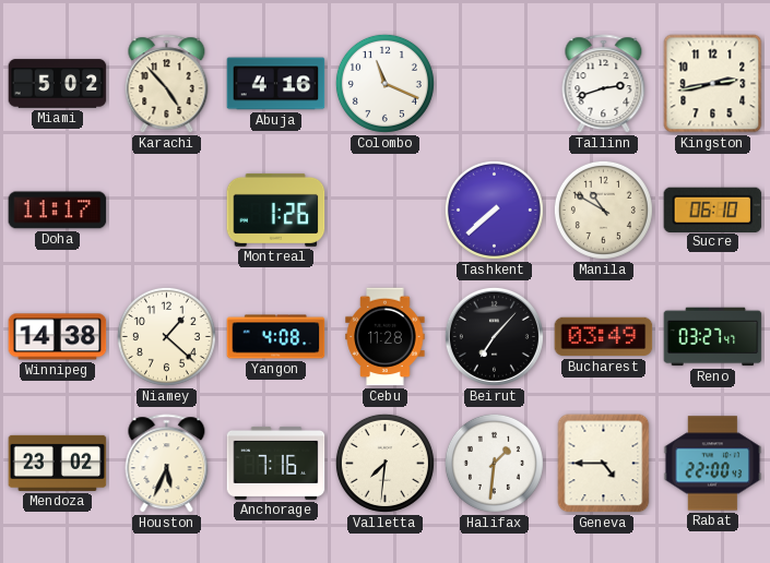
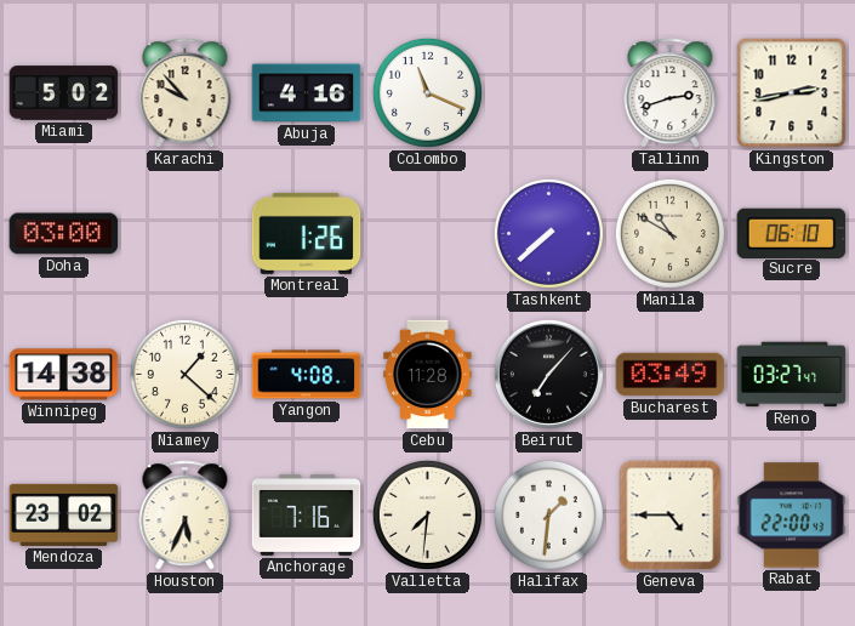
Karachi: 4:53 -> 9:53
Doha: 11:17 -> 03:00
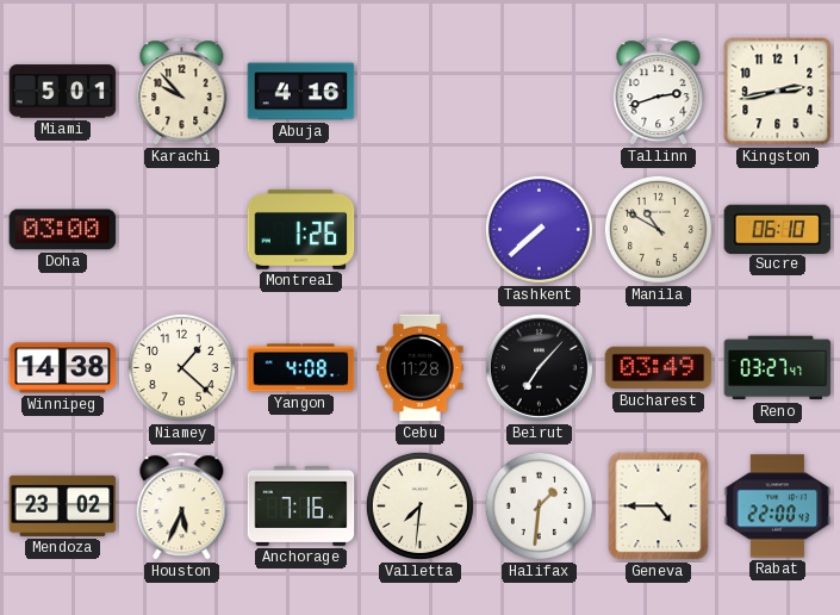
Miami: 5:02 -> 5:01
Colombo: 11:19 -> none
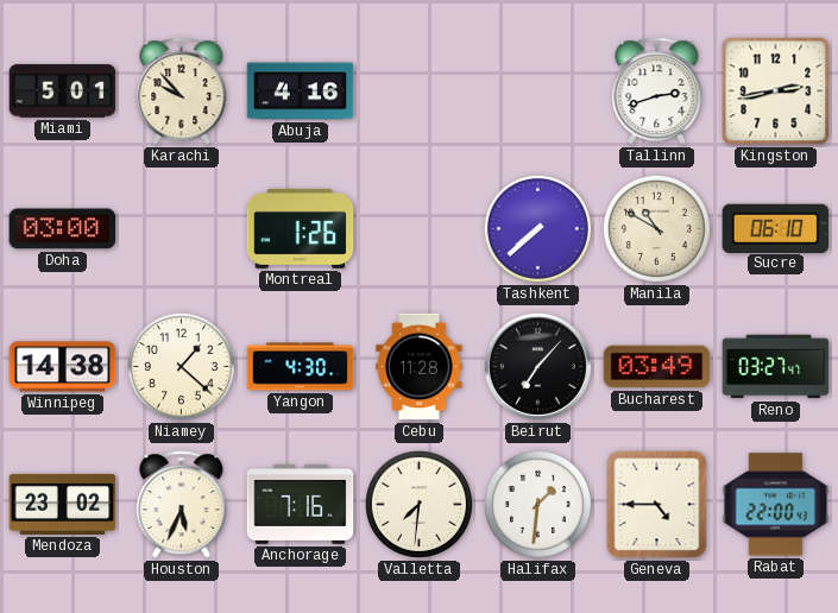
Yangon: 4:08 -> 4:30
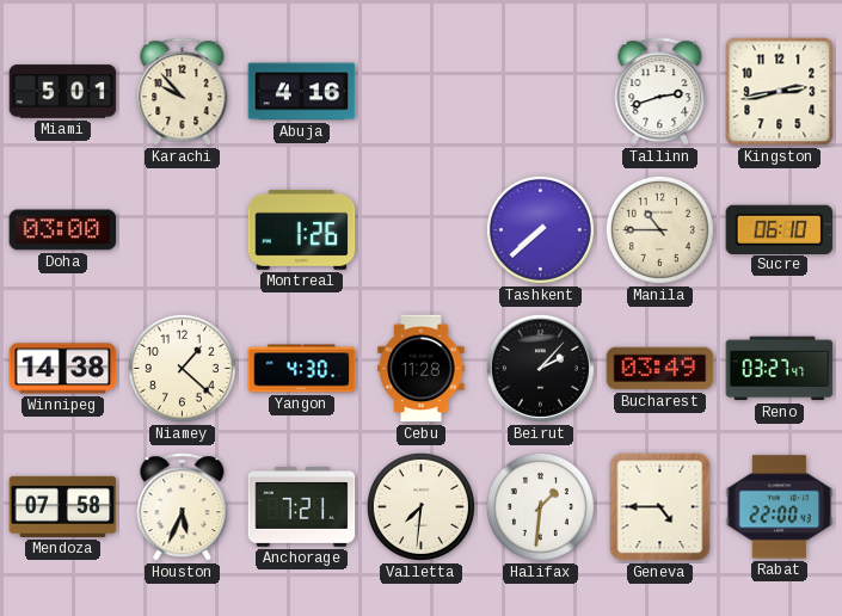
Manila: 10:50 -> 10:45
Beirut: 7:07 -> 2:07
Mendoza: 23:02 -> 07:58
Anchorage: 7:16 -> 7:21
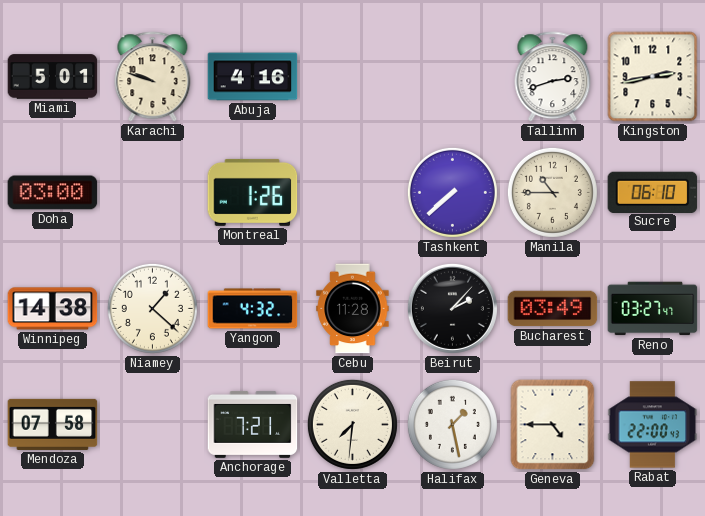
Karachi: 9:53 -> 9:48
Yangon: 4:30 -> 4:32
Houston: 5:34 -> none
Halifax: 1:31 -> 1:28
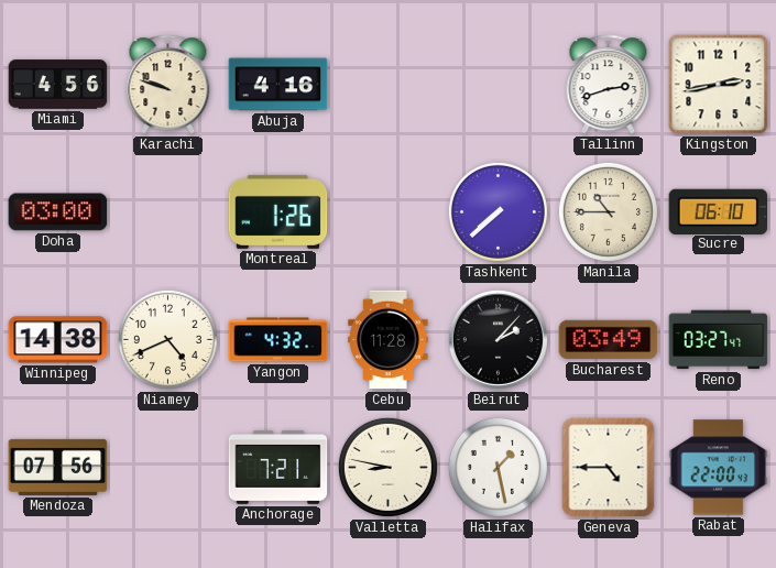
Miami: 5:01 -> 4:56
Niamey: 1:22 -> 4:41
Mendoza: 07:58 -> 07:56
Valletta: 7:31 -> 8:47
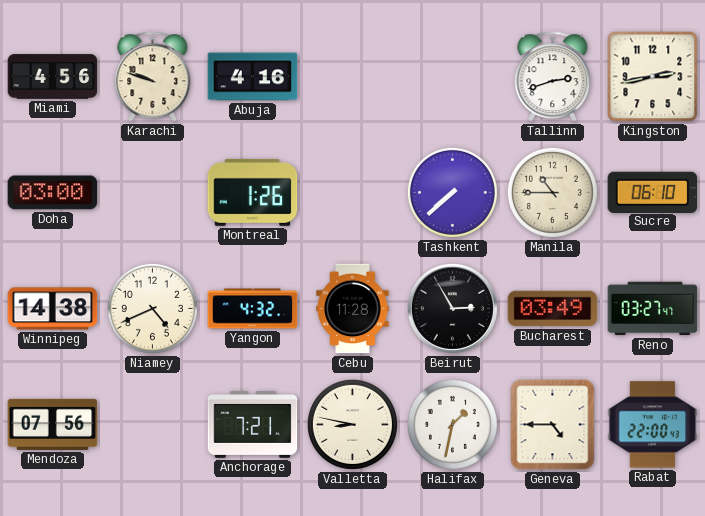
Beirut: 2:07 -> 2:55
Halifax: 1:28 -> 1:32
